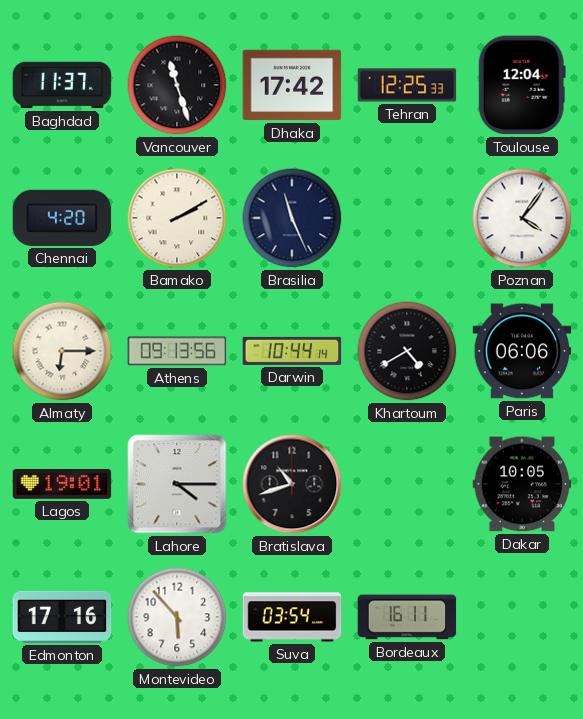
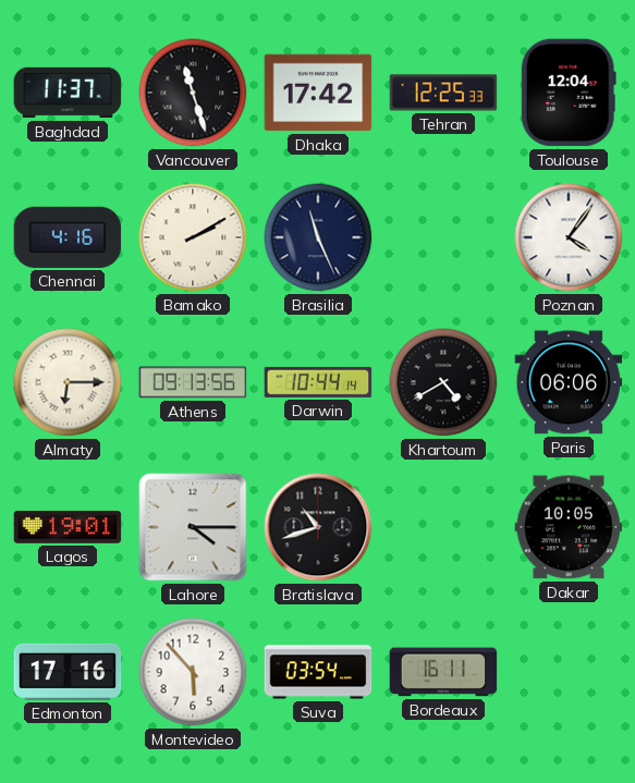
Chennai: 4:20 -> 4:16
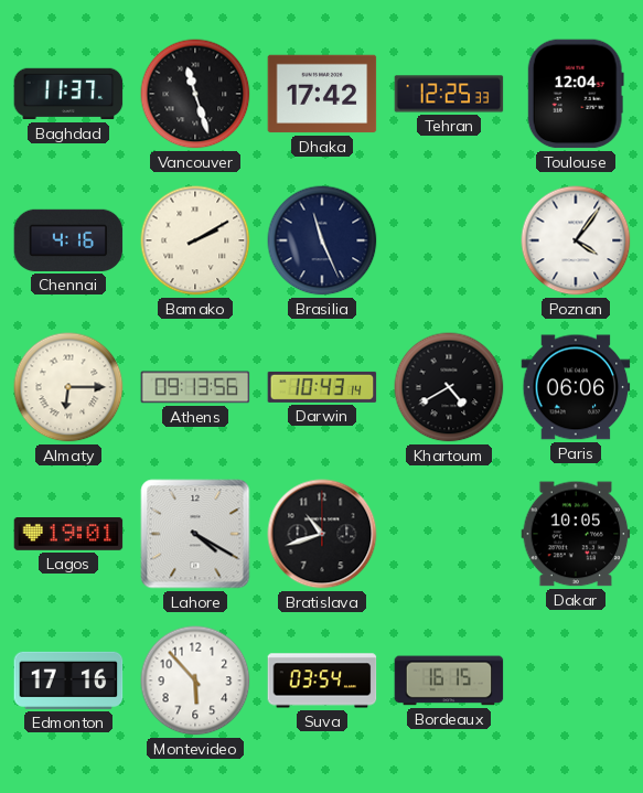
Darwin: 10:44 -> 10:43
Lahore: 4:15 -> 4:20
Bordeaux: 16:11 -> 16:15
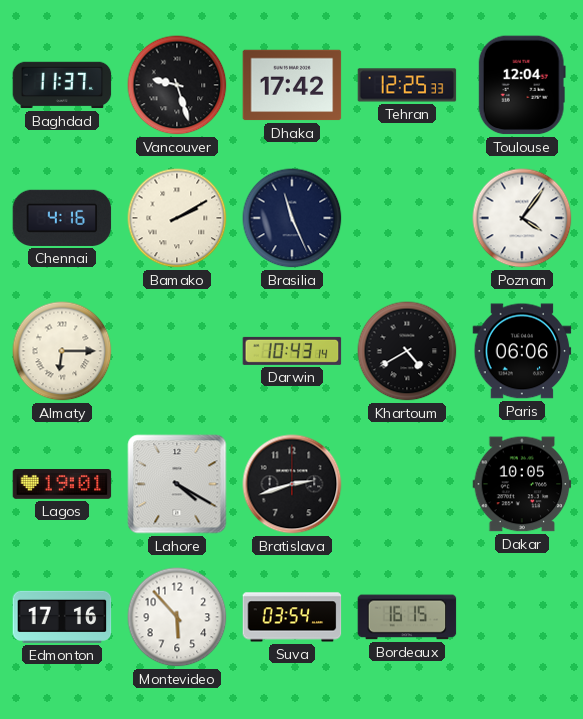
Vancouver: 11:27 -> 9:27
Athens: 09:13 -> none
Bratislava: 10:42 -> 2:42
